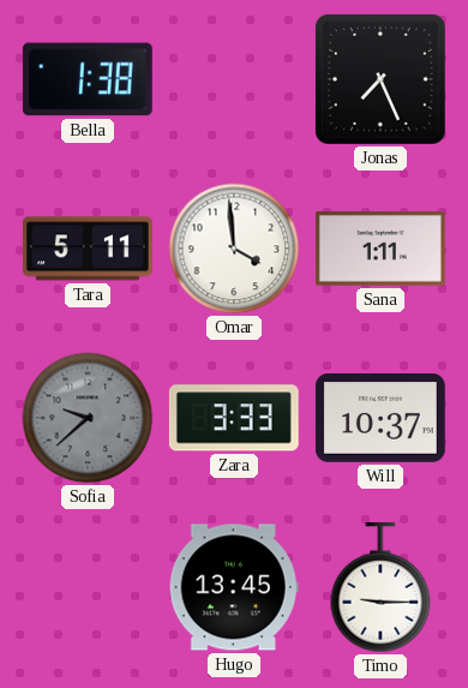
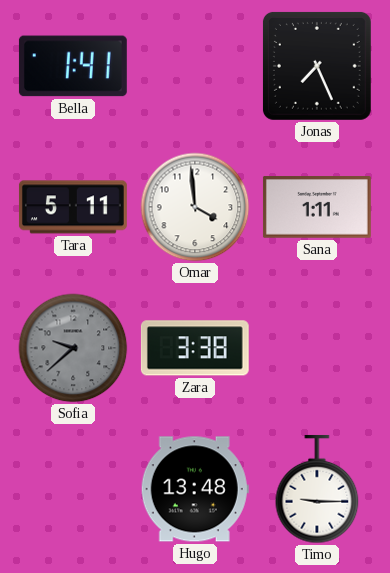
Bella: 1:38 -> 1:41
Zara: 3:33 -> 3:38
Will: 10:37 -> none
Hugo: 13:45 -> 13:48
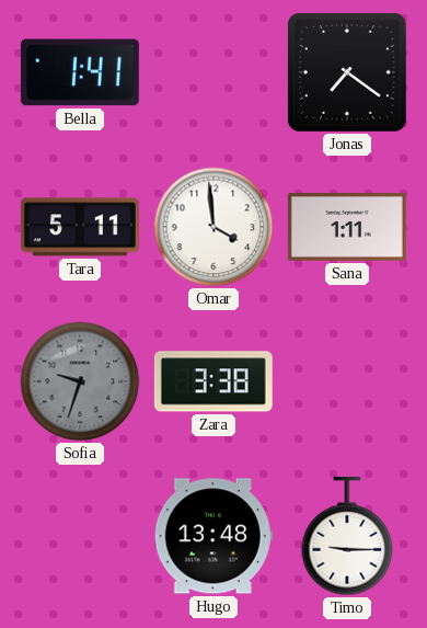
Jonas: 7:26 -> 7:21
Sofia: 9:38 -> 9:33
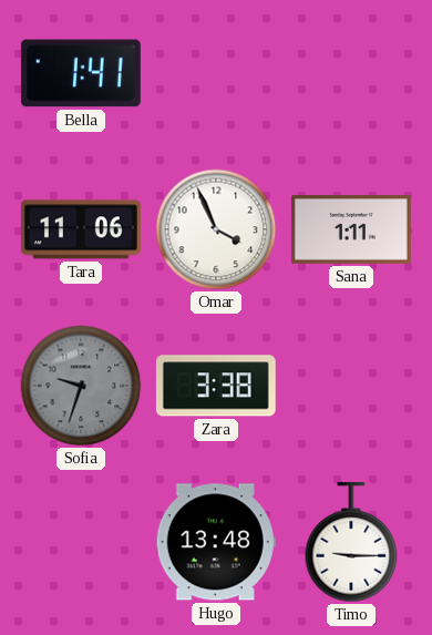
Jonas: 7:21 -> none
Tara: 5:11 -> 11:06
Omar: 3:59 -> 3:56
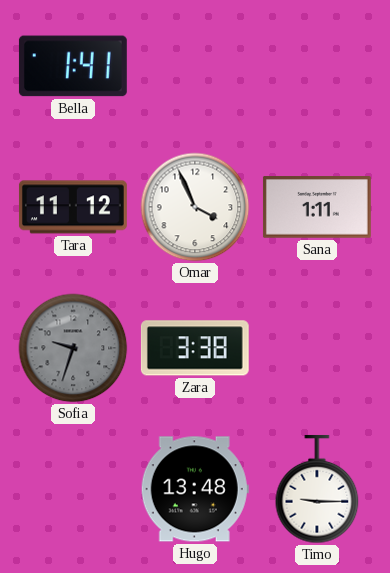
Tara: 11:06 -> 11:12
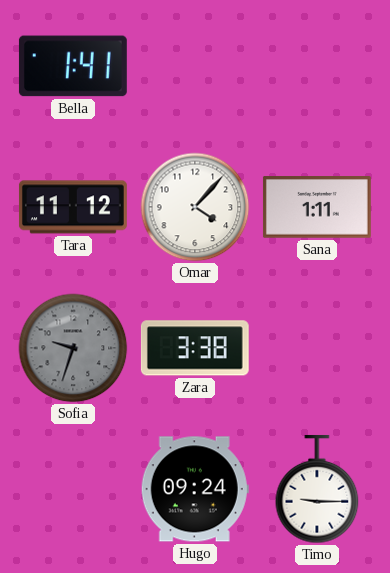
Omar: 3:56 -> 4:07
Hugo: 13:48 -> 09:24
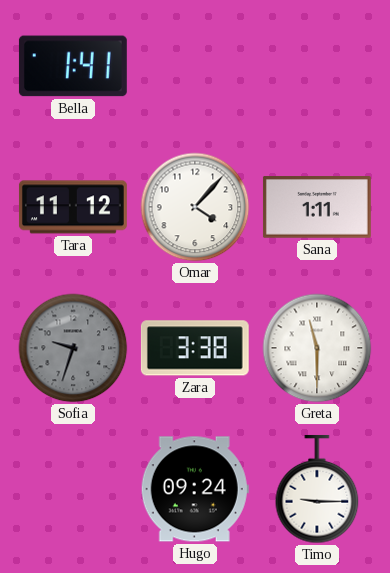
Greta: none -> 11:30
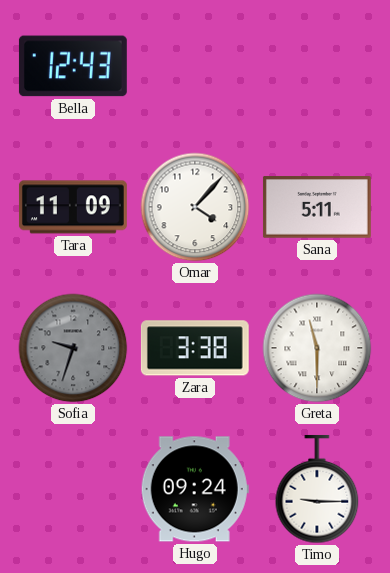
Bella: 1:41 -> 12:43
Tara: 11:12 -> 11:09
Sana: 1:11 -> 5:11
